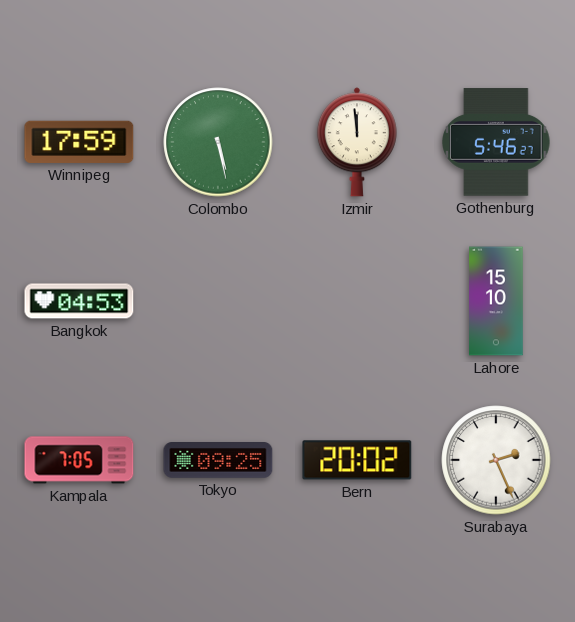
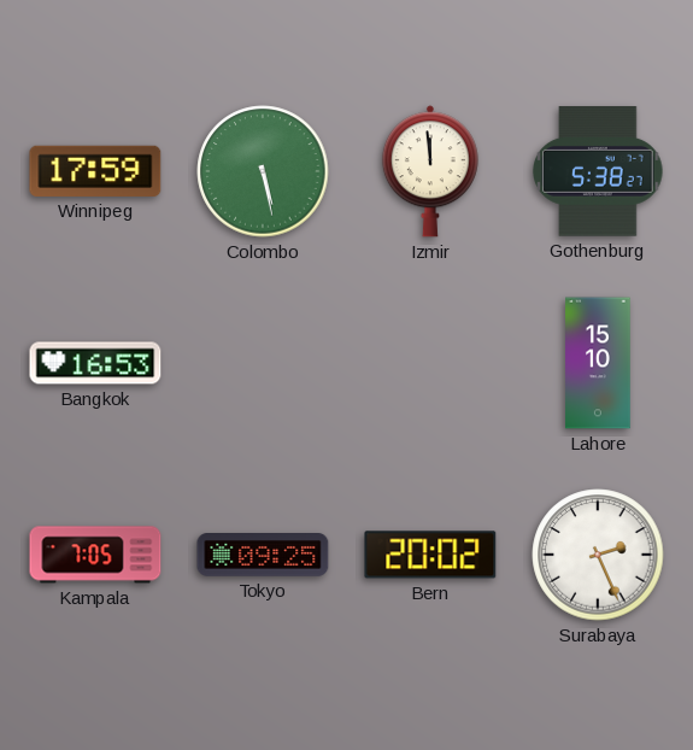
Gothenburg: 5:46 -> 5:38
Bangkok: 04:53 -> 16:53
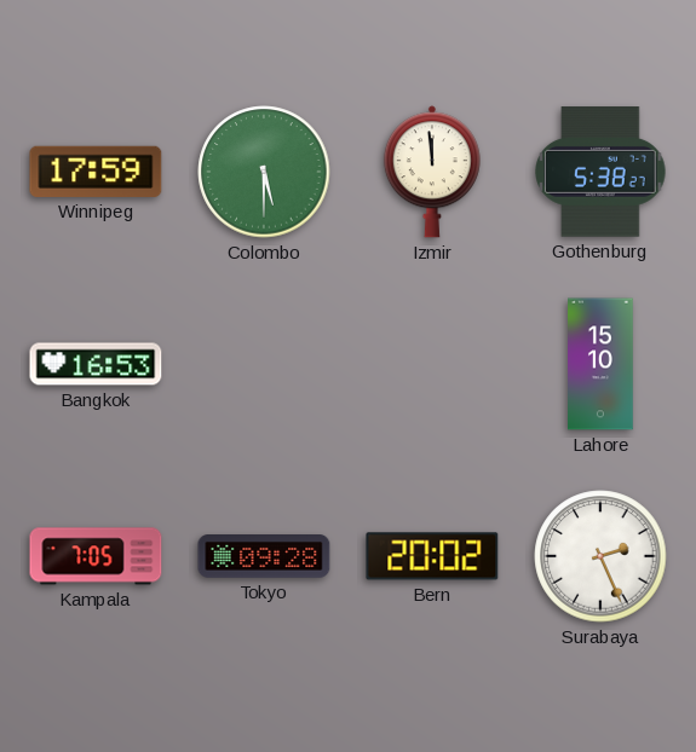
Colombo: 5:28 -> 5:30
Tokyo: 09:25 -> 09:28
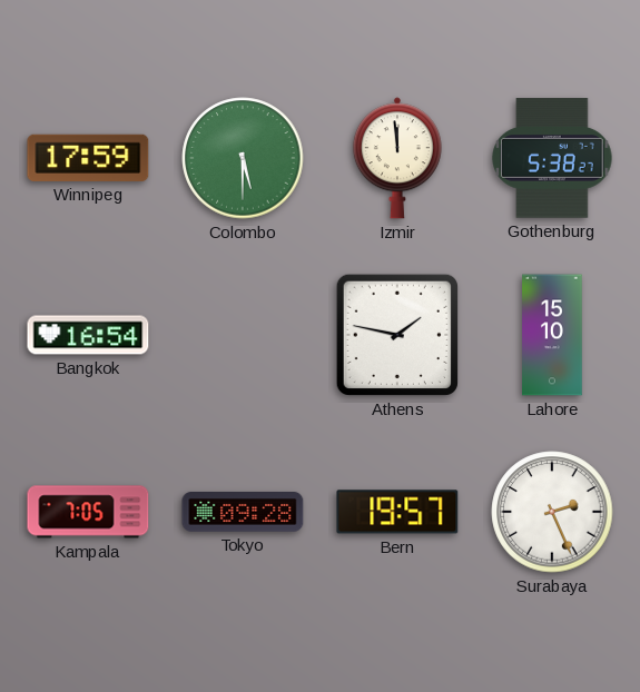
Bangkok: 16:53 -> 16:54
Athens: none -> 1:47
Bern: 20:02 -> 19:57
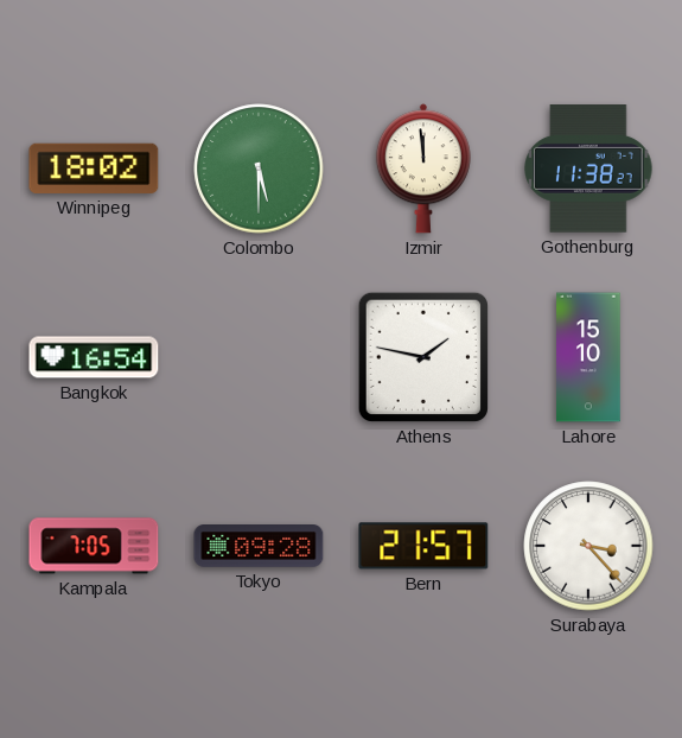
Winnipeg: 17:59 -> 18:02
Gothenburg: 5:38 -> 11:38
Bern: 19:57 -> 21:57
Surabaya: 2:26 -> 3:23
